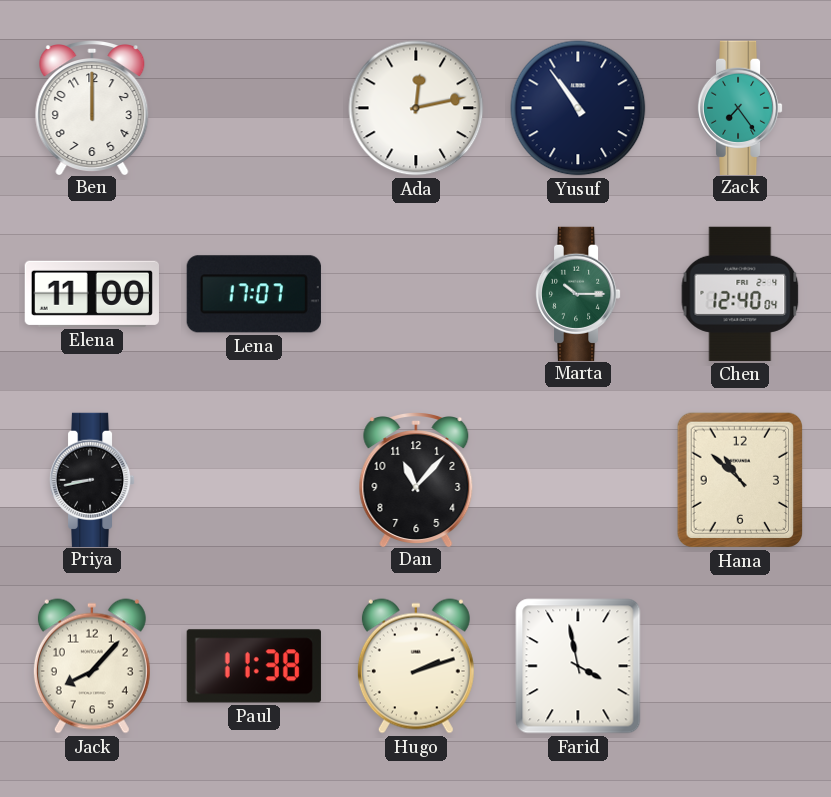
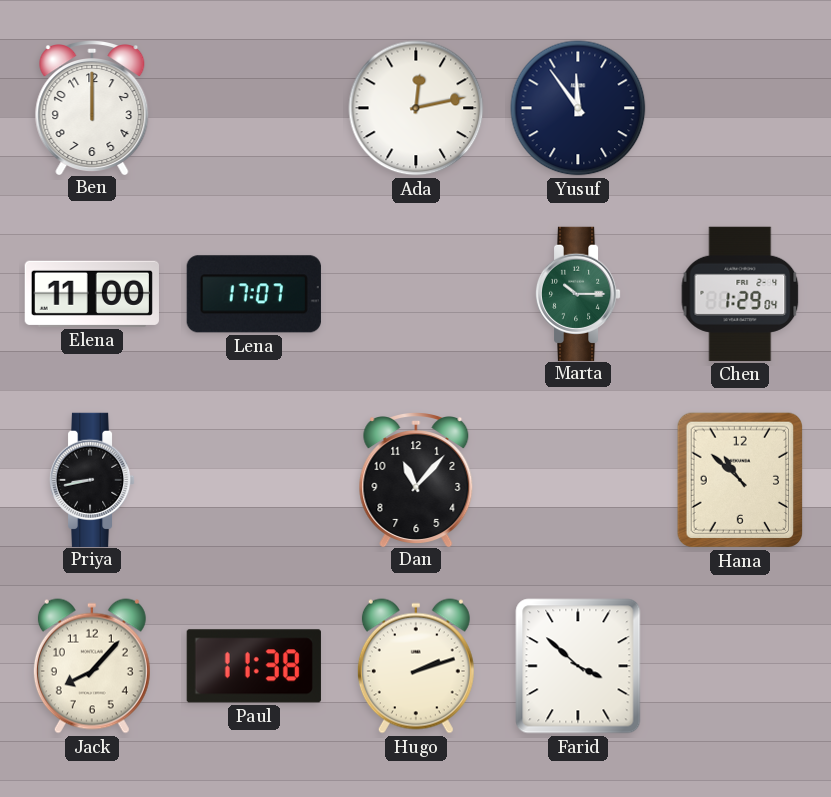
Yusuf: 10:54 -> 11:54
Zack: 7:24 -> none
Chen: 12:40 -> 1:29
Farid: 3:58 -> 3:52
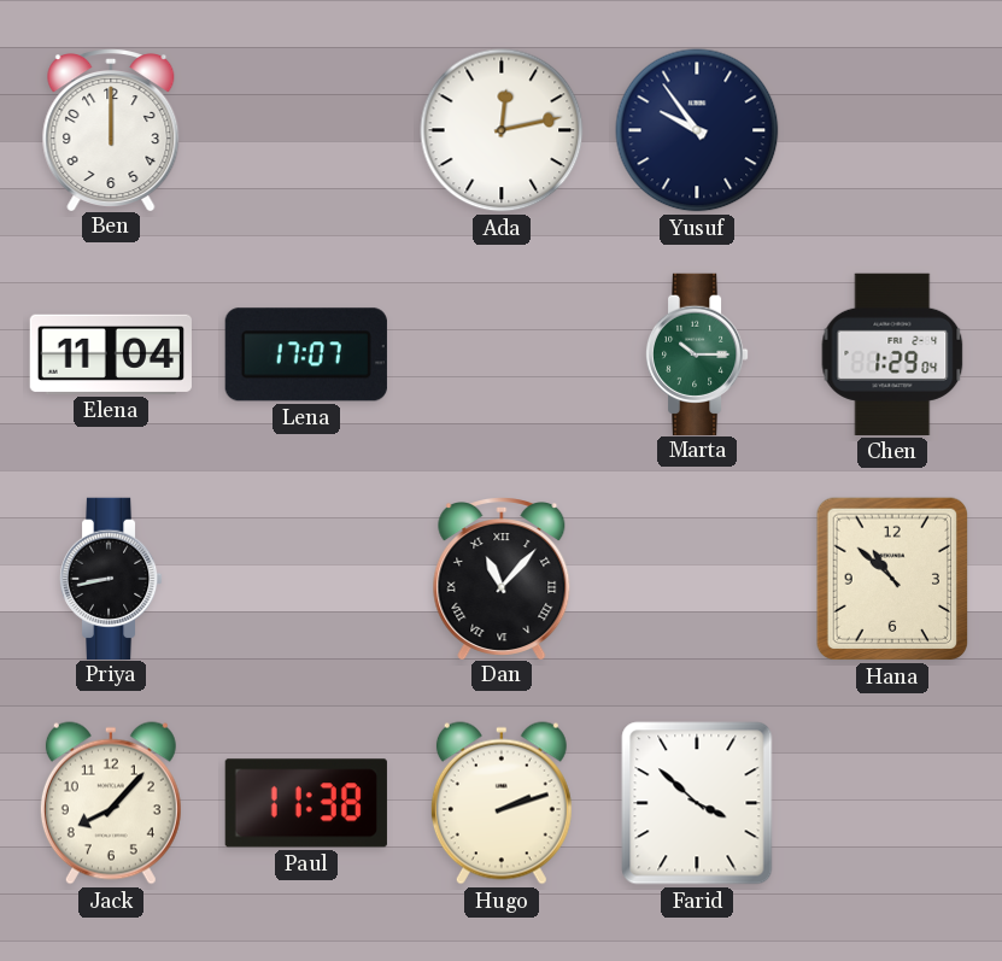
Yusuf: 11:54 -> 9:54
Elena: 11:00 -> 11:04
Dan numerals: Arabic -> Roman
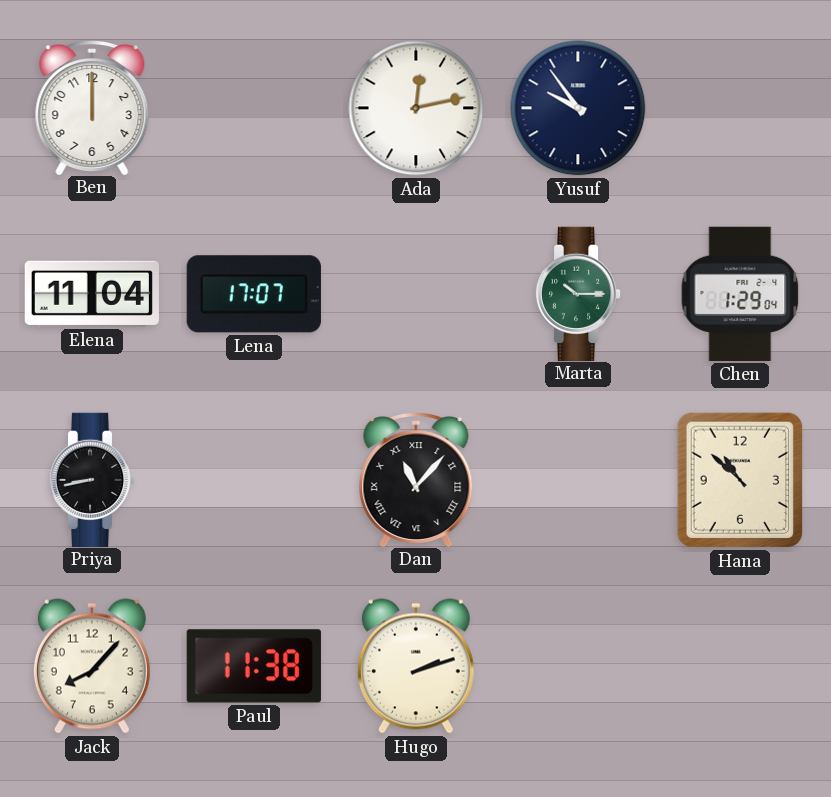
Farid: 3:52 -> none
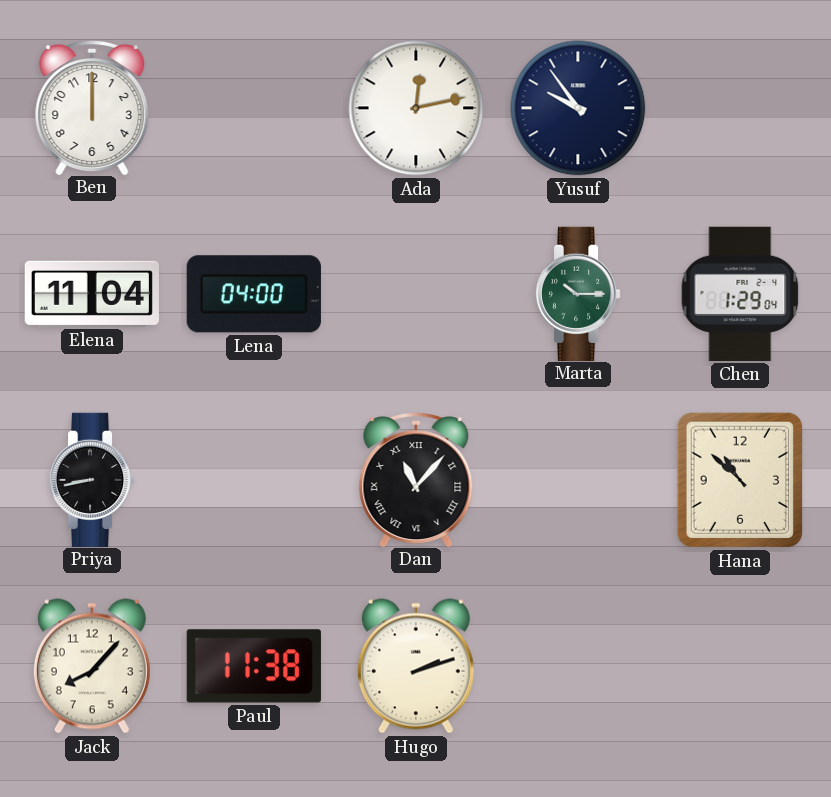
Lena: 17:07 -> 04:00
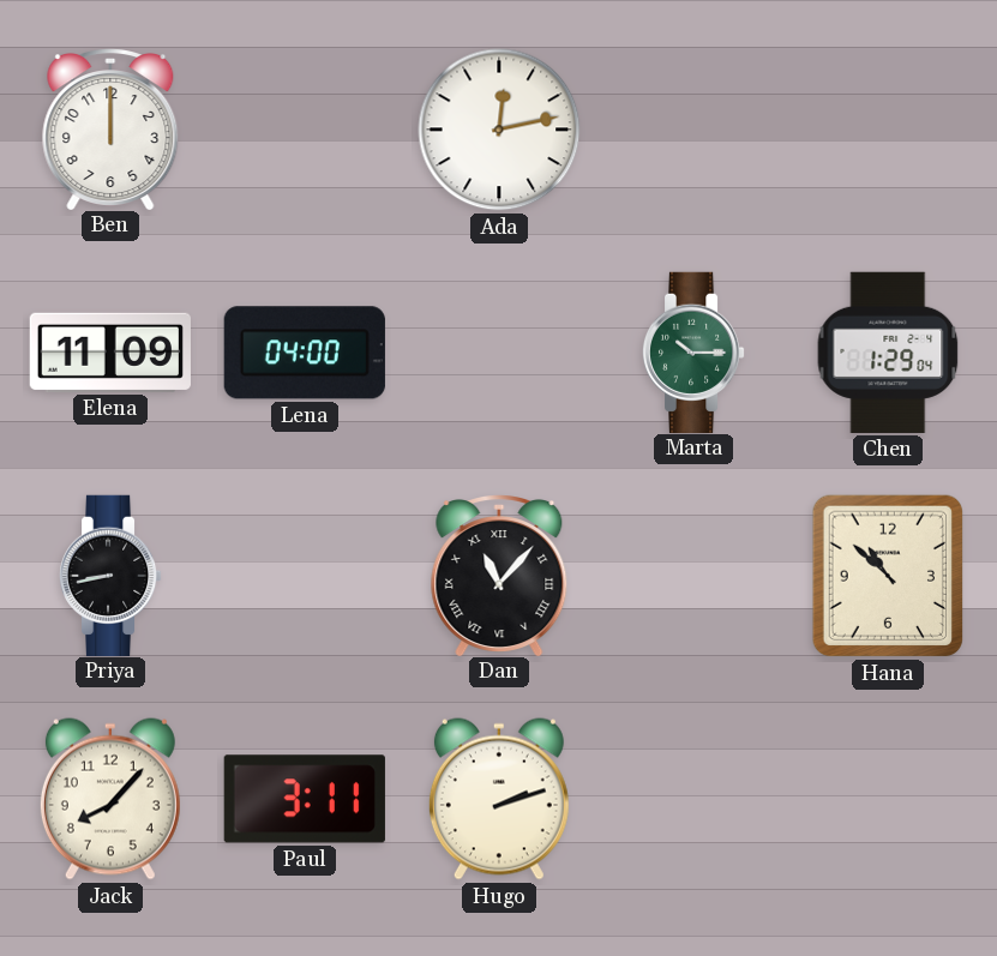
Yusuf: 9:54 -> none
Elena: 11:04 -> 11:09
Paul: 11:38 -> 3:11
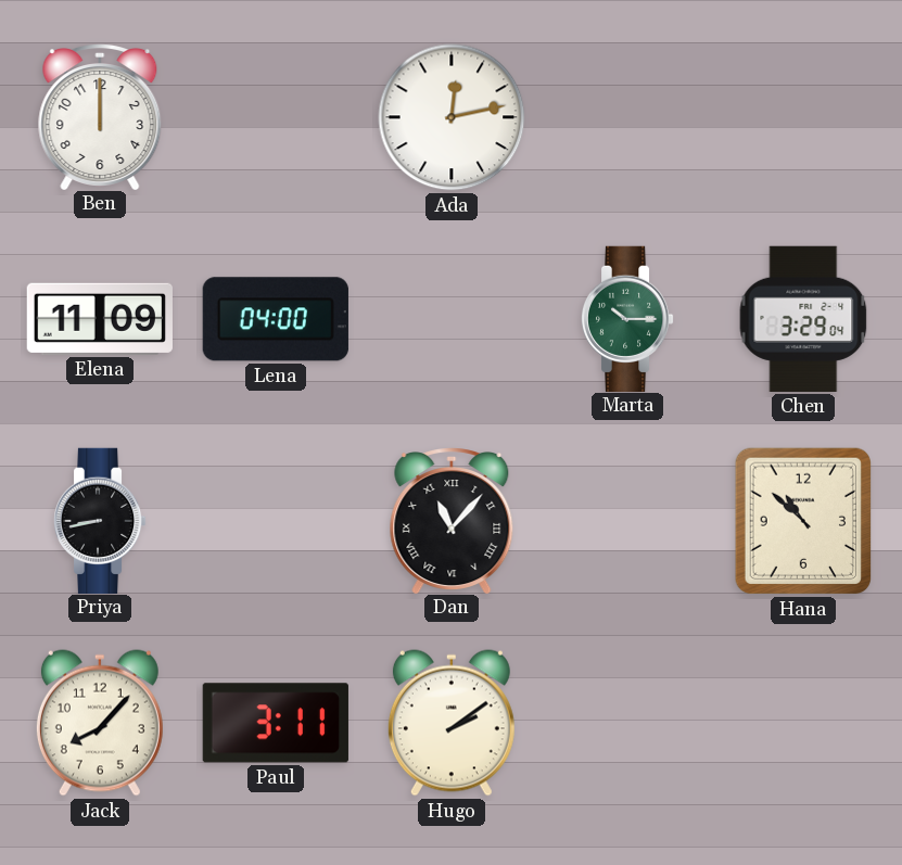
Chen: 1:29 -> 3:29
Hugo: 2:12 -> 2:09
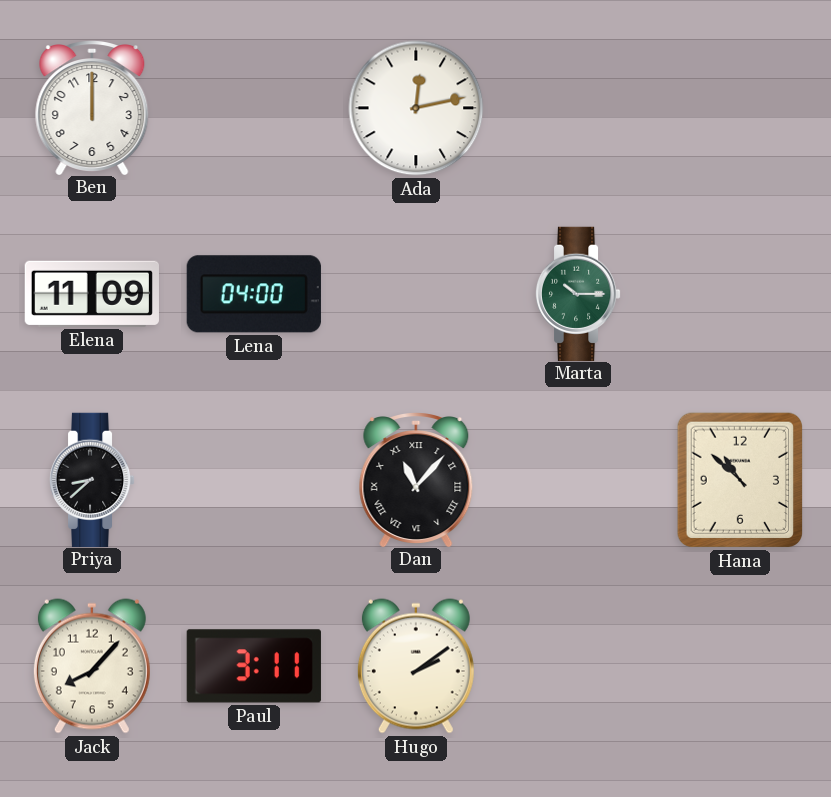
Chen: 3:29 -> none
Priya: 8:43 -> 8:38
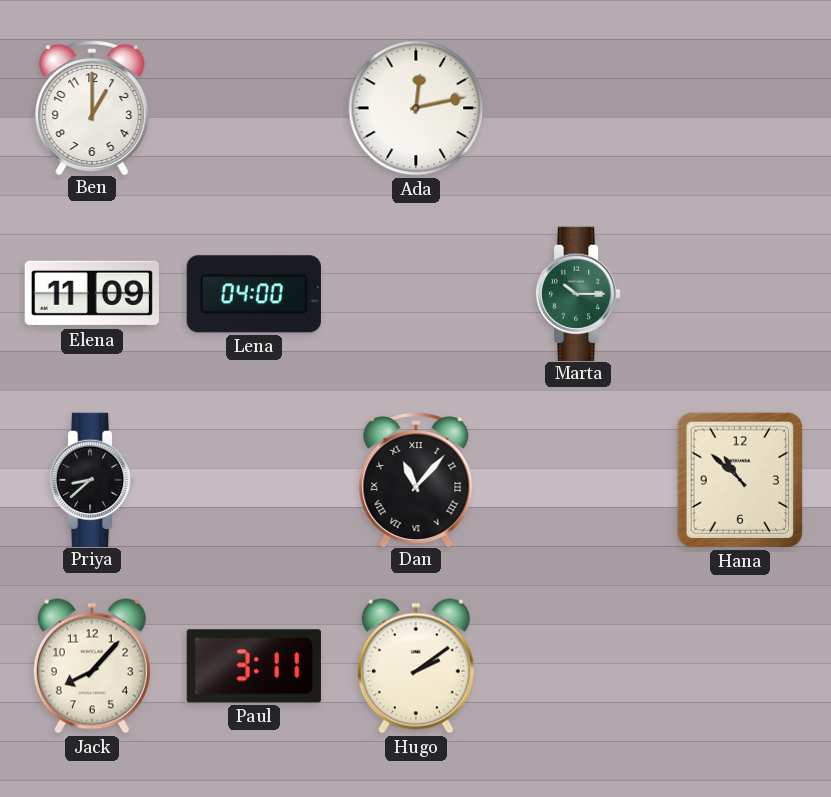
Ben: 12:00 -> 1:00
